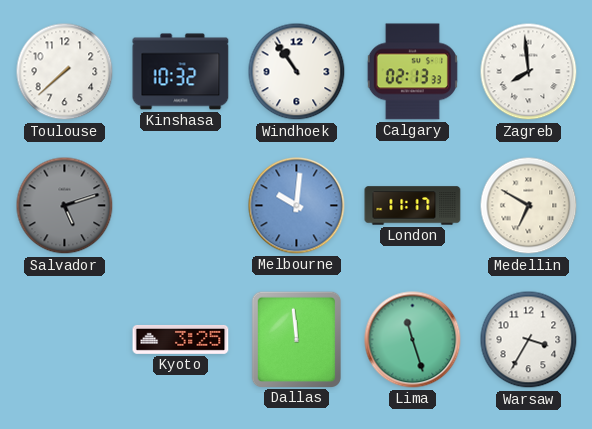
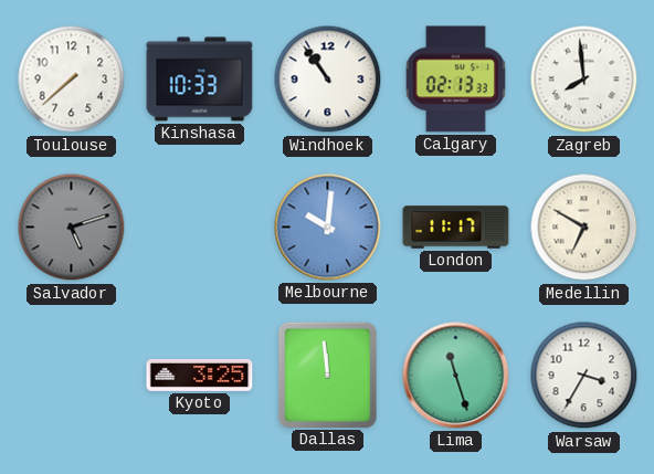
Kinshasa: 10:32 -> 10:33
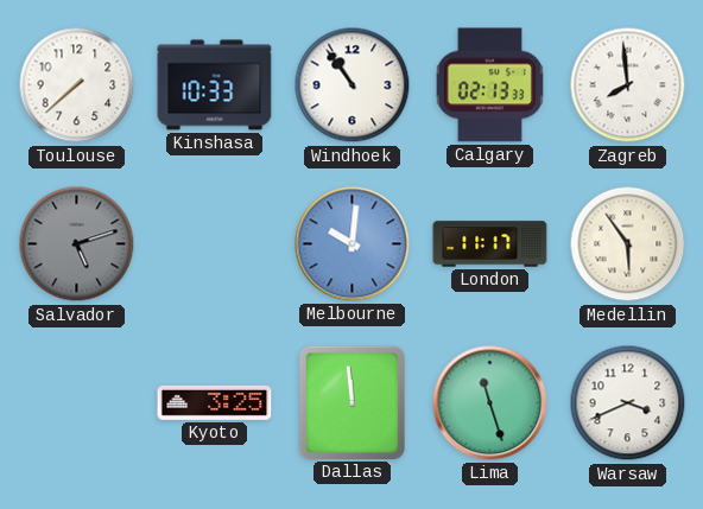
Medellin: 6:50 -> 5:54
Warsaw: 3:35 -> 3:41
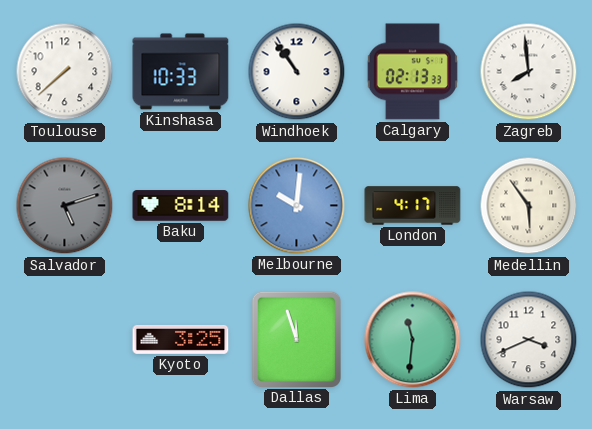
Baku: none -> 8:14
London: 11:17 -> 4:17
Dallas: 11:59 -> 11:57
Lima: 11:27 -> 11:31
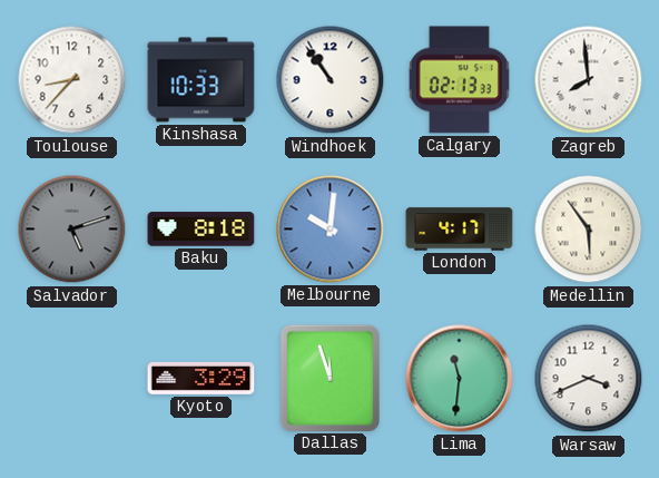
Toulouse: 7:38 -> 8:37
Baku: 8:14 -> 8:18
Kyoto: 3:25 -> 3:29
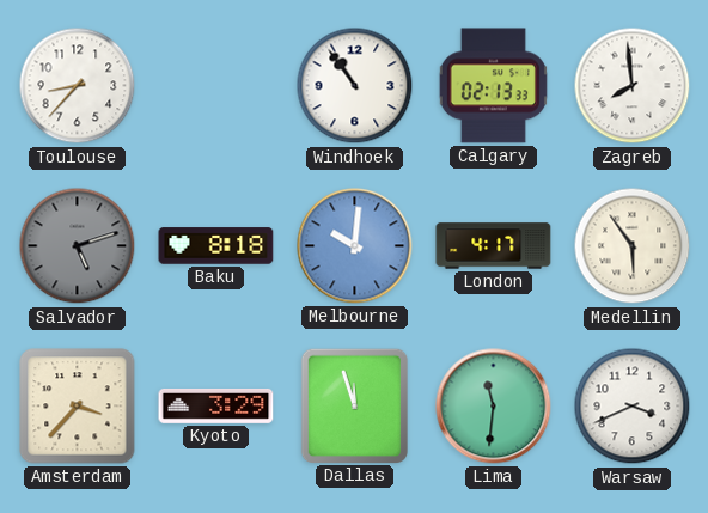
Kinshasa: 10:33 -> none
Amsterdam: none -> 3:37
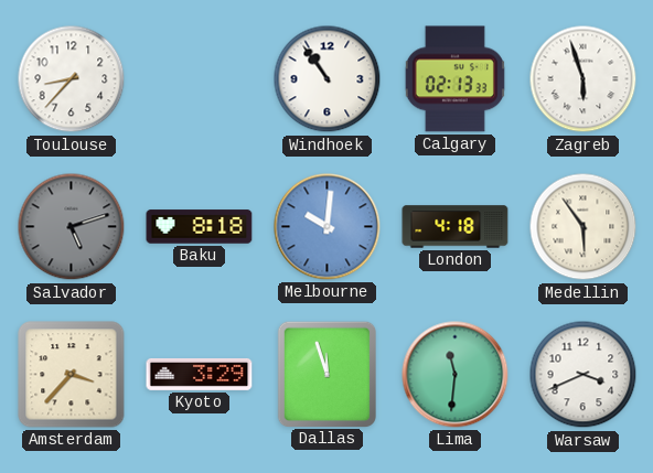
Zagreb: 7:59 -> 5:57
London: 4:17 -> 4:18
